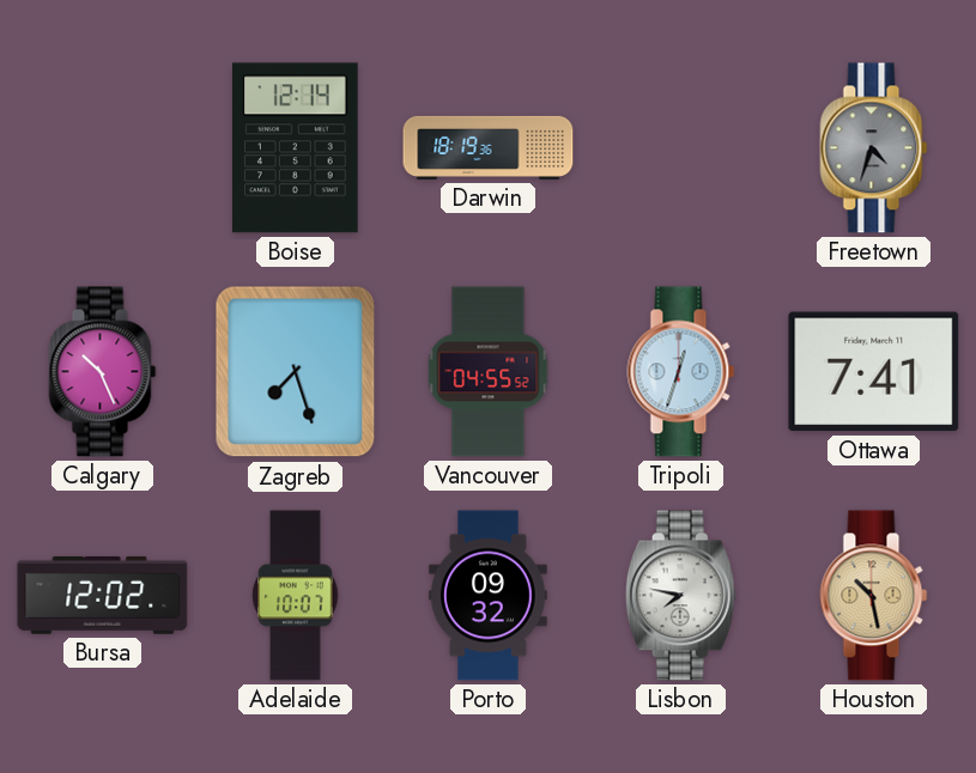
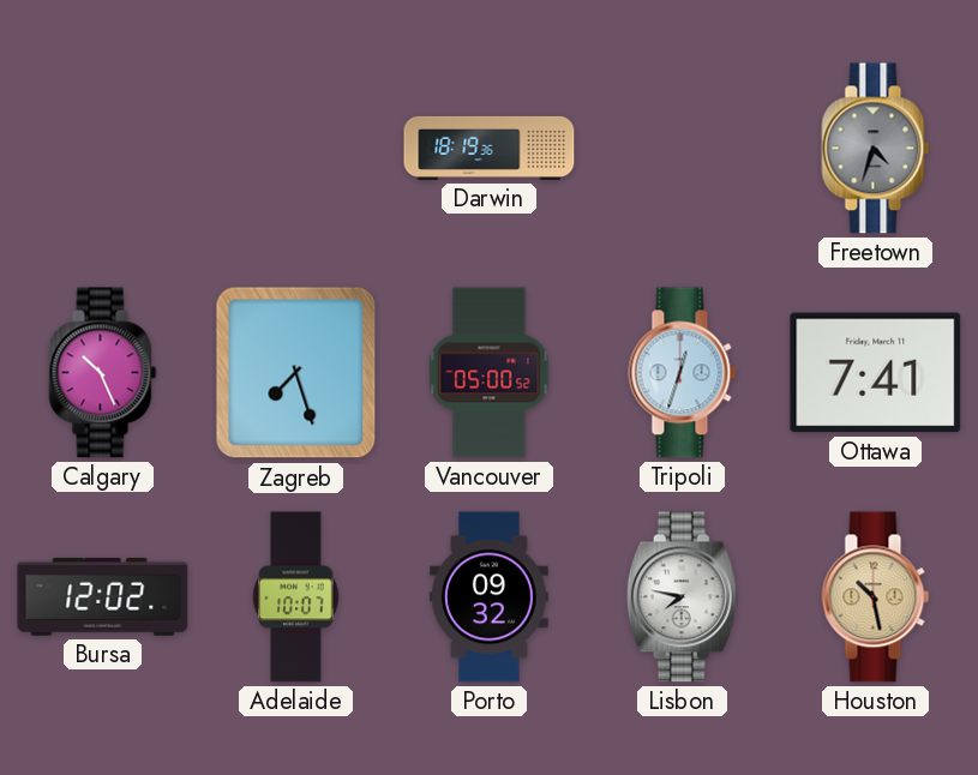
Boise: 12:14 -> none
Vancouver: 04:55 -> 05:00
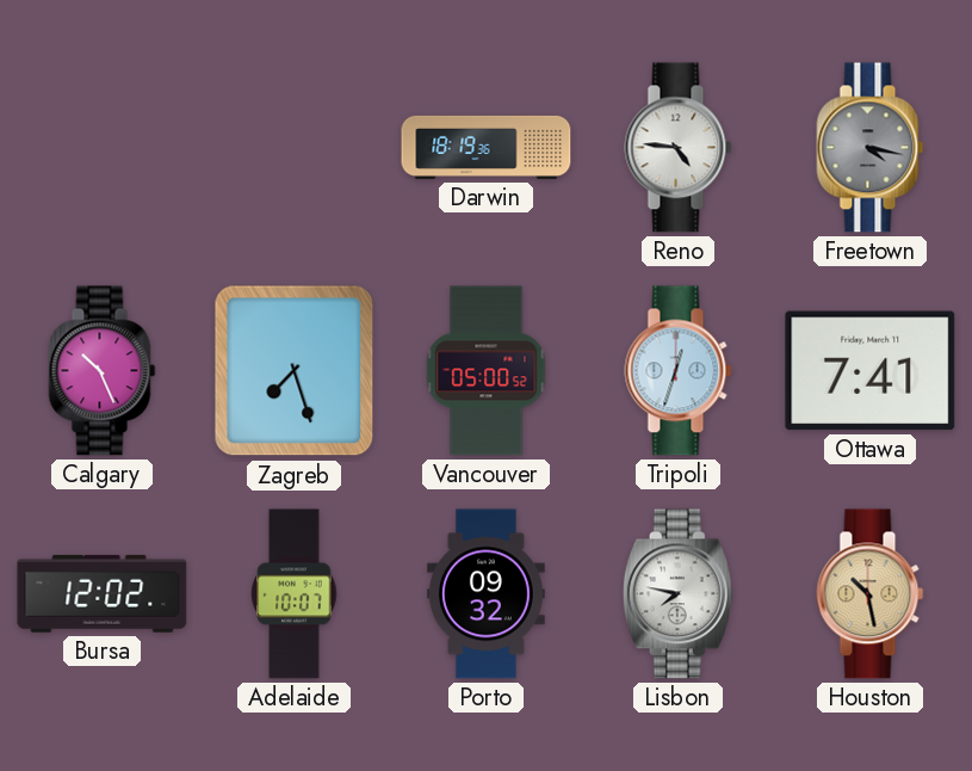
Reno: none -> 4:46
Freetown: 4:33 -> 4:17
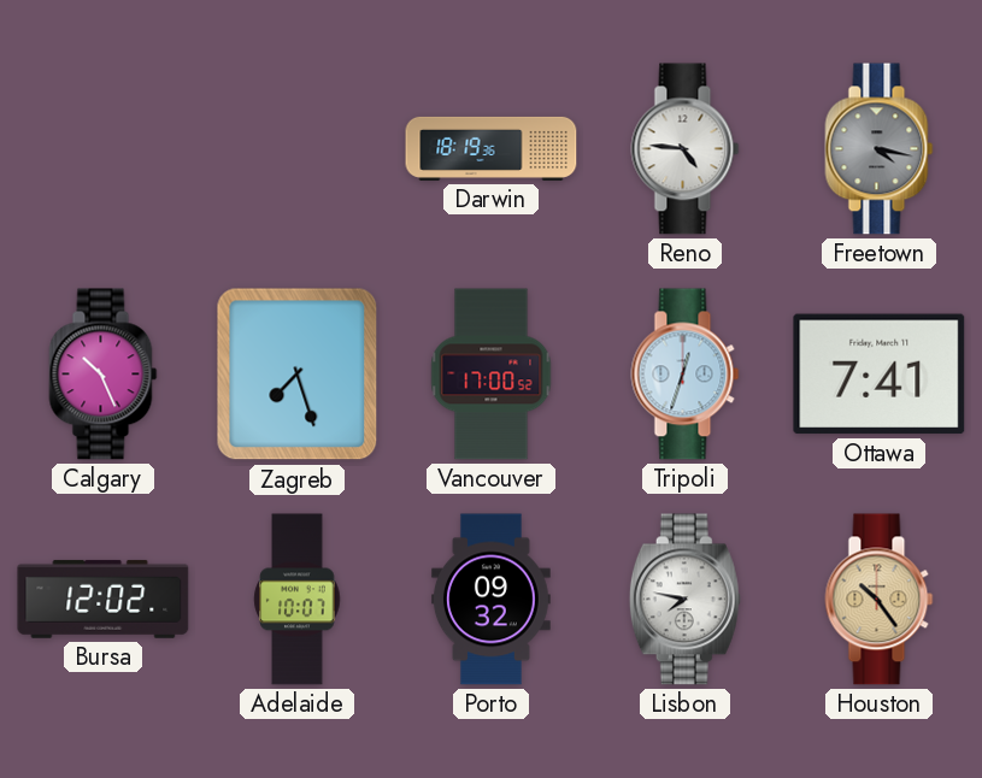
Vancouver: 05:00 -> 17:00
Houston: 10:28 -> 10:24
